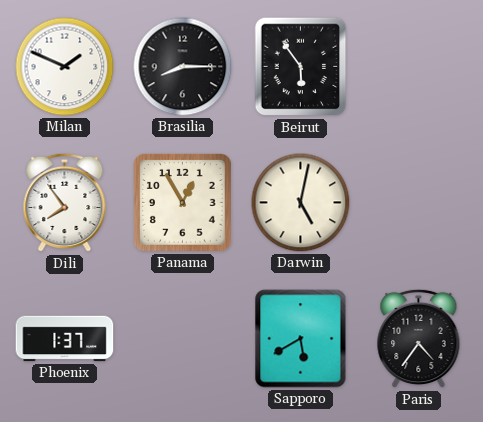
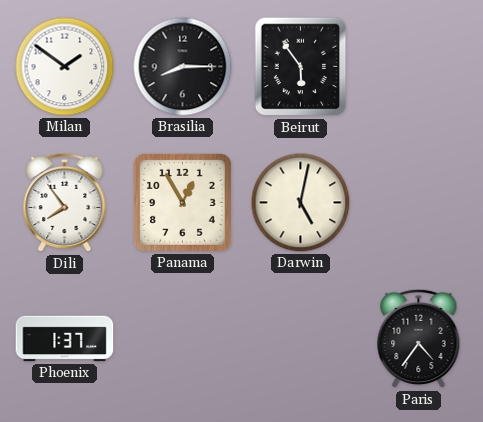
Milan: 1:49 -> 1:51
Sapporo: 5:40 -> none
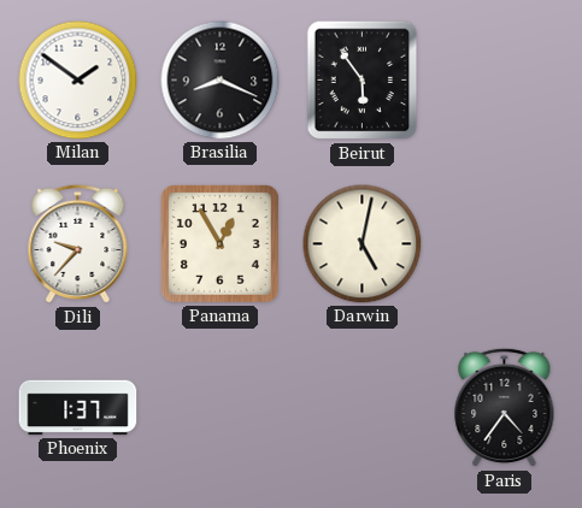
Brasilia: 8:15 -> 8:19
Dili: 7:54 -> 9:37
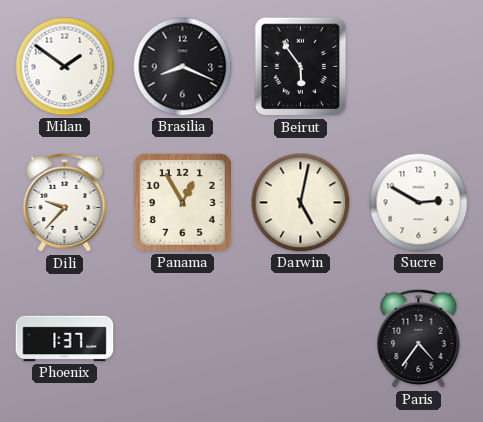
Sucre: none -> 2:50
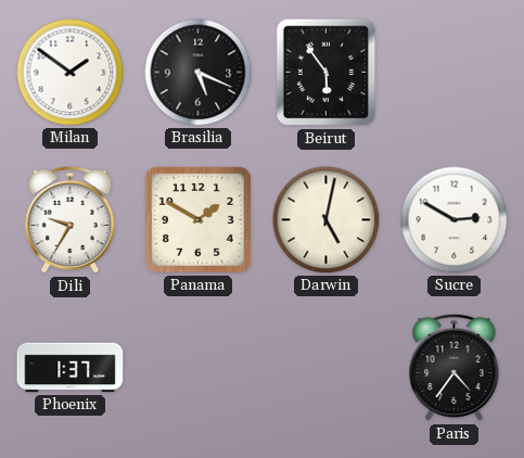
Brasilia: 8:19 -> 5:19
Dili: 9:37 -> 9:35
Panama: 12:55 -> 1:50
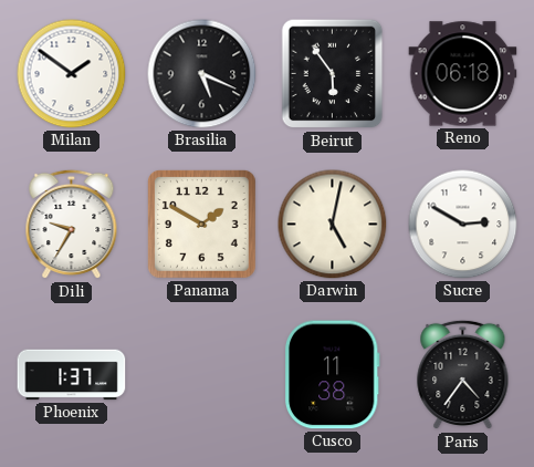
Reno: none -> 06:18
Cusco: none -> 11:38
